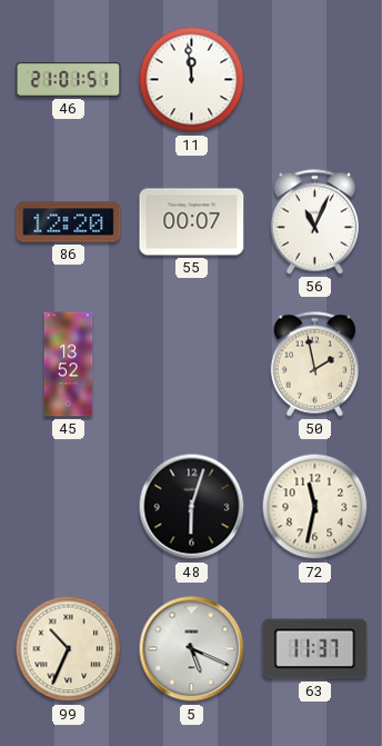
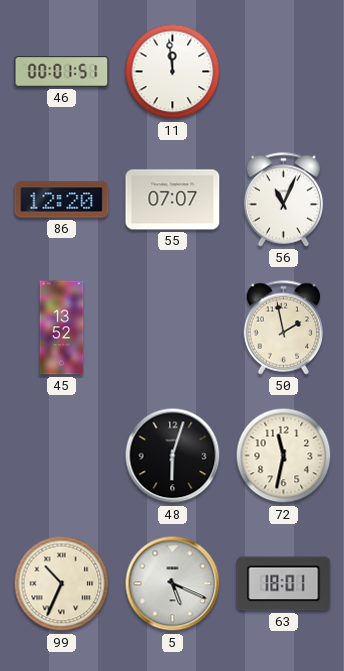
46: 21:01 -> 00:01
55: 00:07 -> 07:07
63: 11:37 -> 18:01
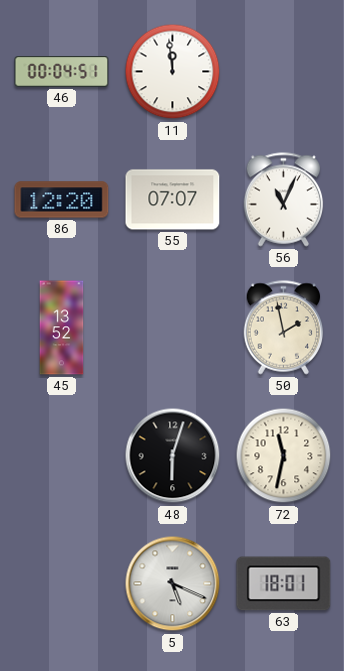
46: 00:01 -> 00:04
99: 10:34 -> none
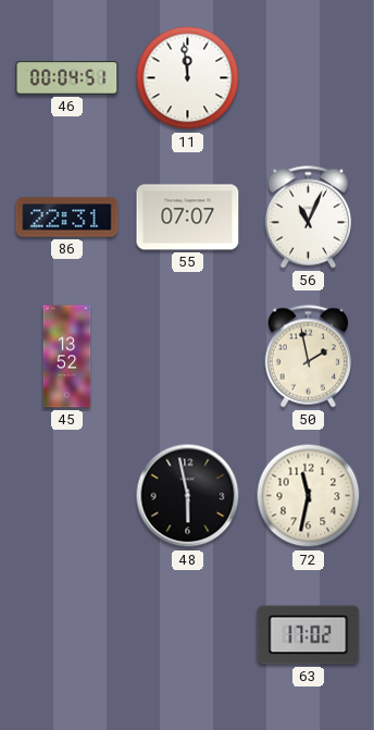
86: 12:20 -> 22:31
48: 6:03 -> 5:58
5: 5:19 -> none
63: 18:01 -> 17:02
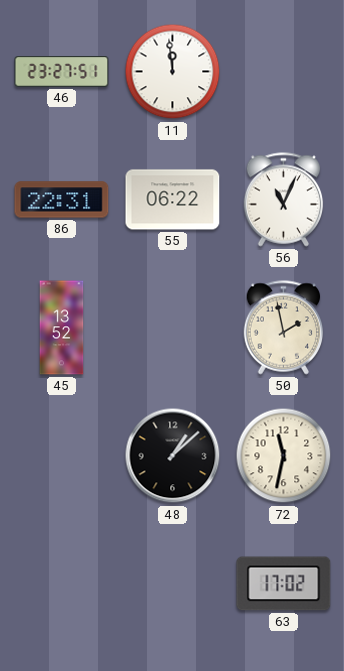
46: 00:04 -> 23:27
55: 07:07 -> 06:22
48: 5:58 -> 1:08
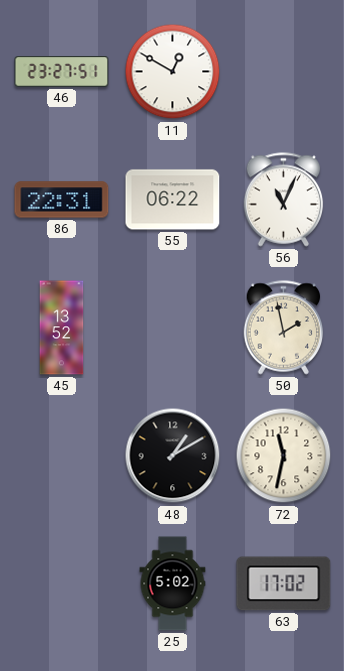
11: 11:59 -> 12:50
48: 1:08 -> 1:10
25: none -> 5:02
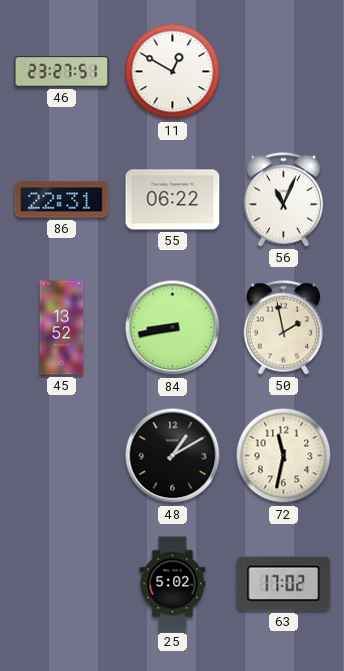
84: none -> 8:43
